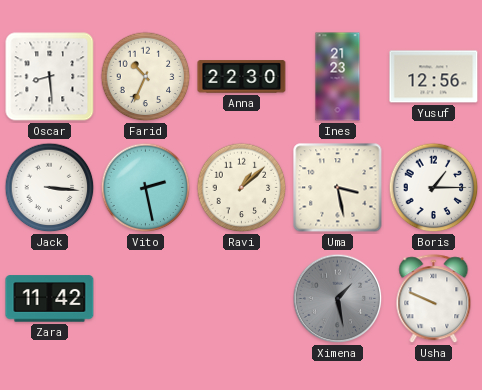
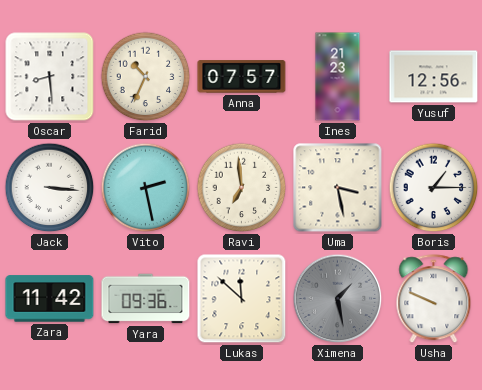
Anna: 22:30 -> 07:57
Ravi: 1:08 -> 6:59
Yara: none -> 09:36
Lukas: none -> 11:52
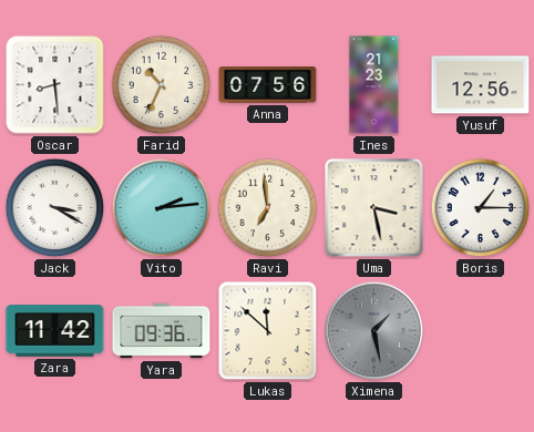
Anna: 07:57 -> 07:56
Jack: 3:16 -> 3:20
Vito: 2:28 -> 2:14
Usha: 9:49 -> none
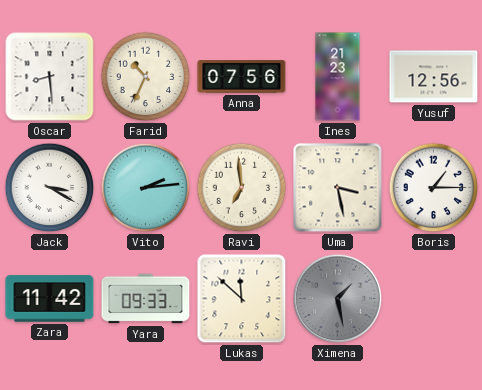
Yara: 09:36 -> 09:33
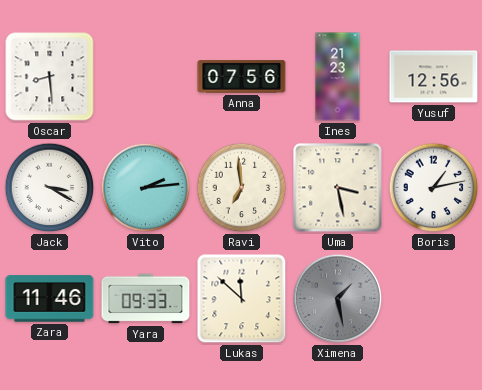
Farid: 10:34 -> none
Boris: 1:15 -> 1:13
Zara: 11:42 -> 11:46
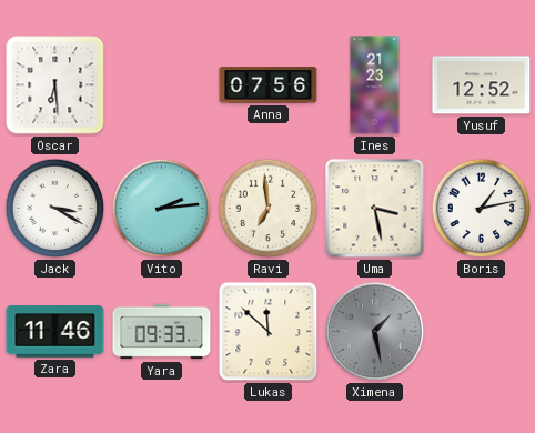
Oscar: 8:29 -> 6:29
Yusuf: 12:56 -> 12:52
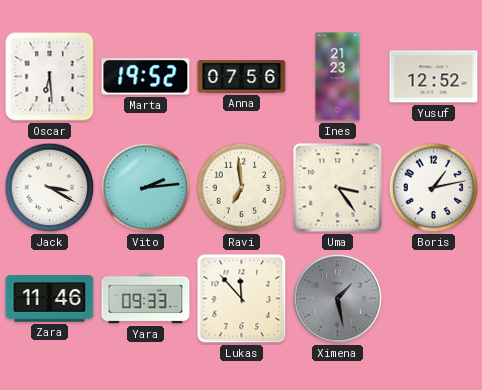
Marta: none -> 19:52
Uma: 3:28 -> 3:24
Lukas: 11:52 -> 11:53
